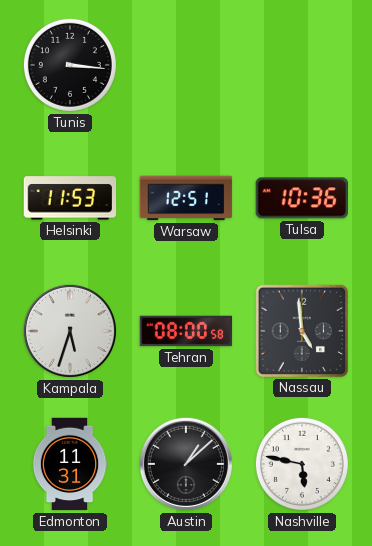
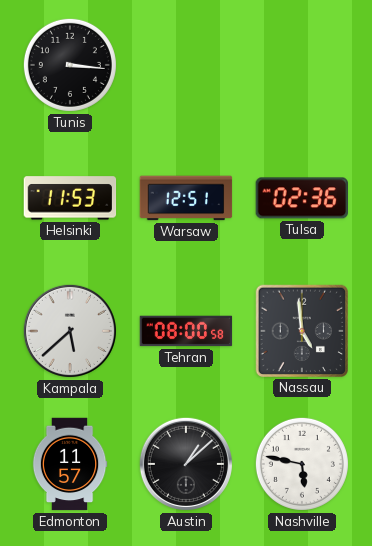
Tulsa: 10:36 -> 02:36
Kampala: 5:33 -> 5:38
Edmonton: 11:31 -> 11:57
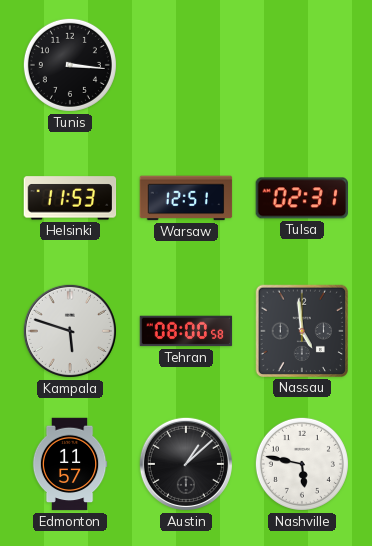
Tulsa: 02:36 -> 02:31
Kampala: 5:38 -> 5:48
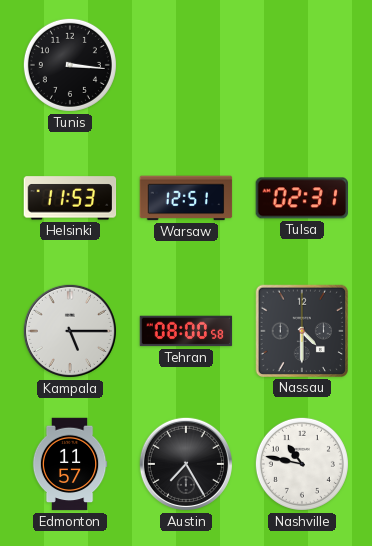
Kampala: 5:48 -> 5:15
Nassau: 4:59 -> 4:30
Austin: 1:08 -> 7:25
Nashville: 5:47 -> 10:47
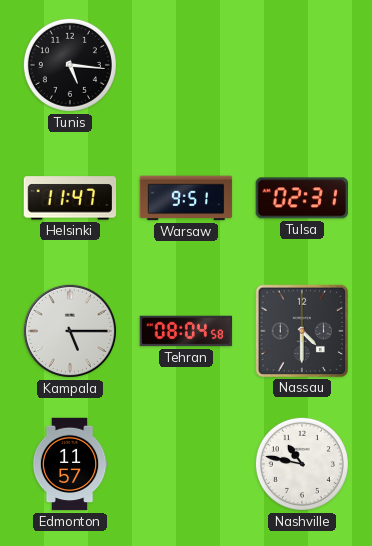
Tunis: 3:16 -> 5:16
Helsinki: 11:53 -> 11:47
Warsaw: 12:51 -> 9:51
Tehran: 08:00 -> 08:04
Austin: 7:25 -> none
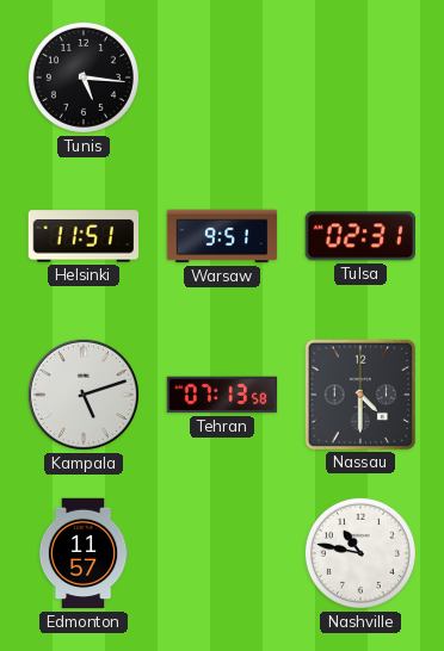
Helsinki: 11:47 -> 11:51
Kampala: 5:15 -> 5:12
Tehran: 08:04 -> 07:13
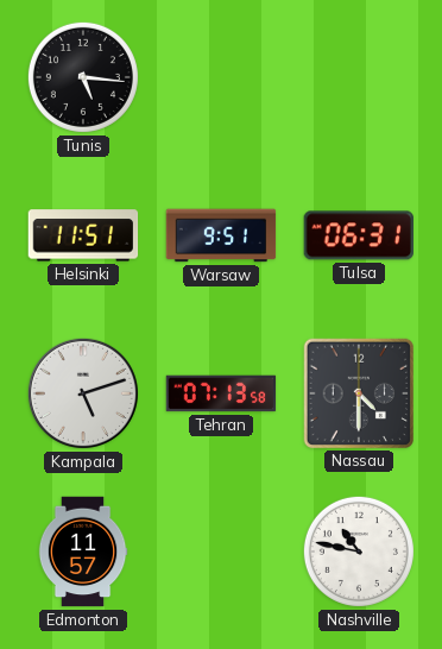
Tulsa: 02:31 -> 06:31
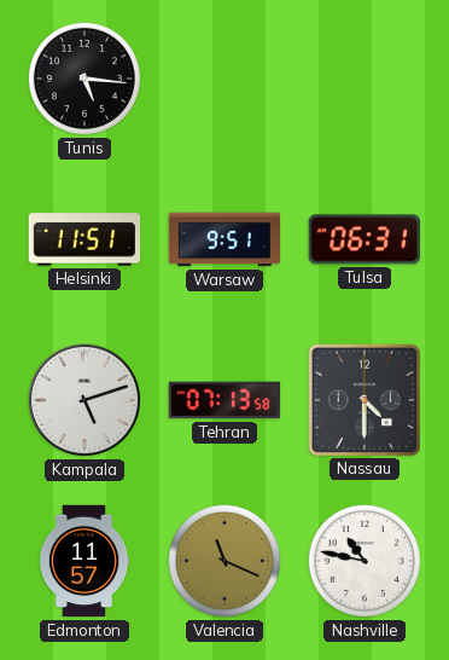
Valencia: none -> 11:19
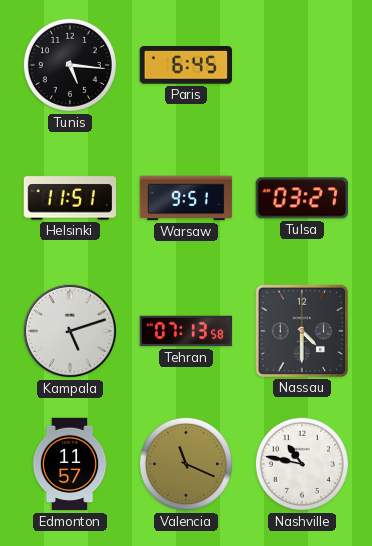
Paris: none -> 6:45
Tulsa: 06:31 -> 03:27
